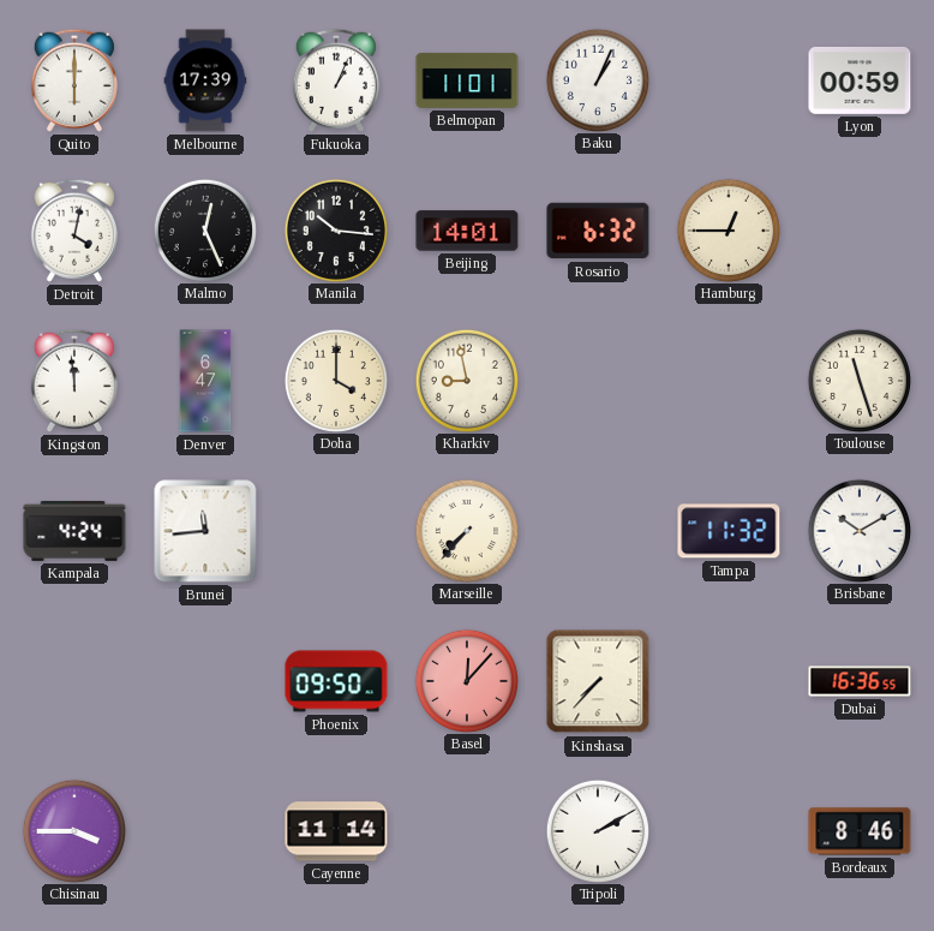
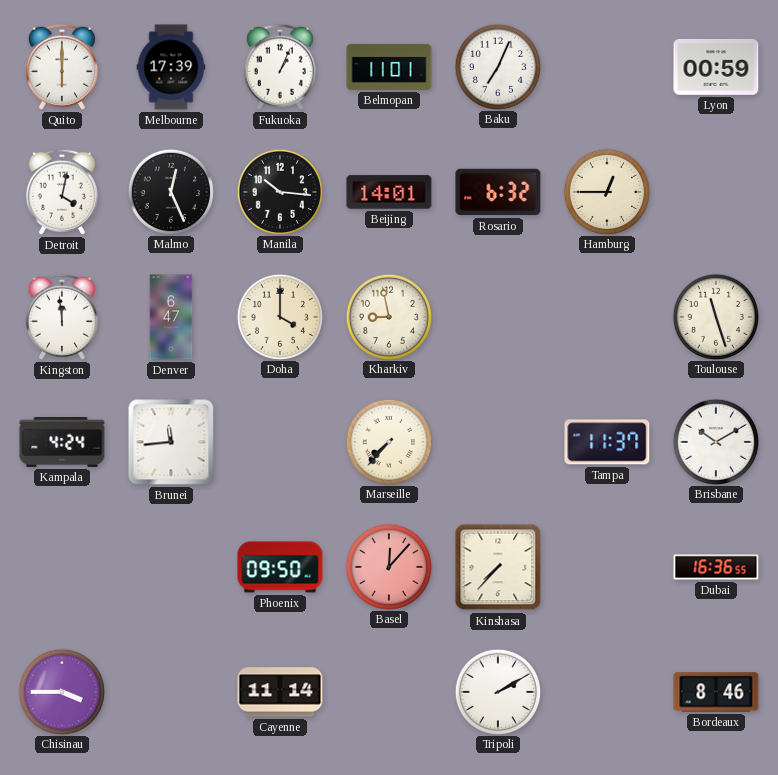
Baku: 1:04 -> 7:04
Tampa: 11:32 -> 11:37
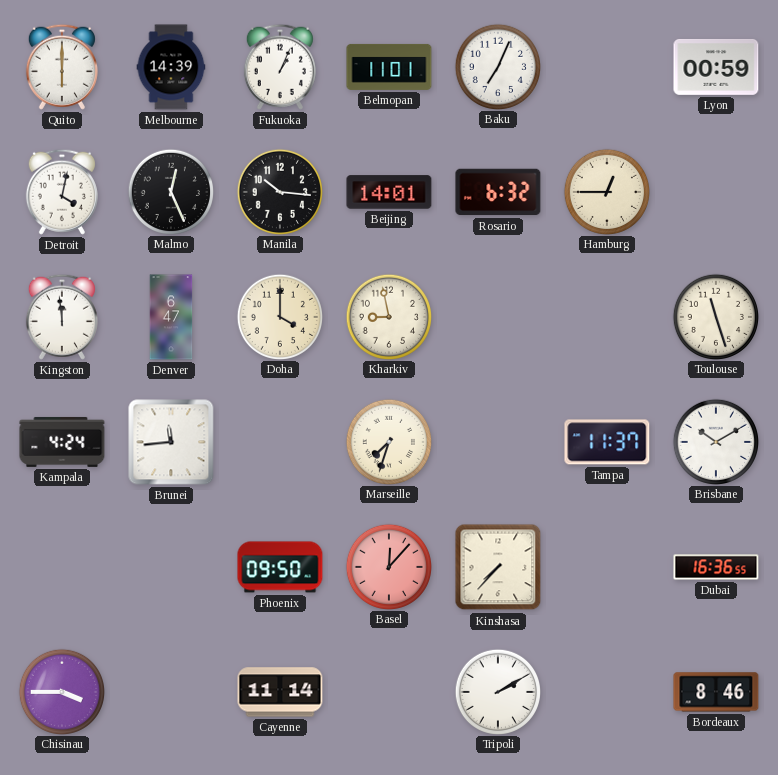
Melbourne: 17:39 -> 14:39
Marseille: 7:37 -> 7:33
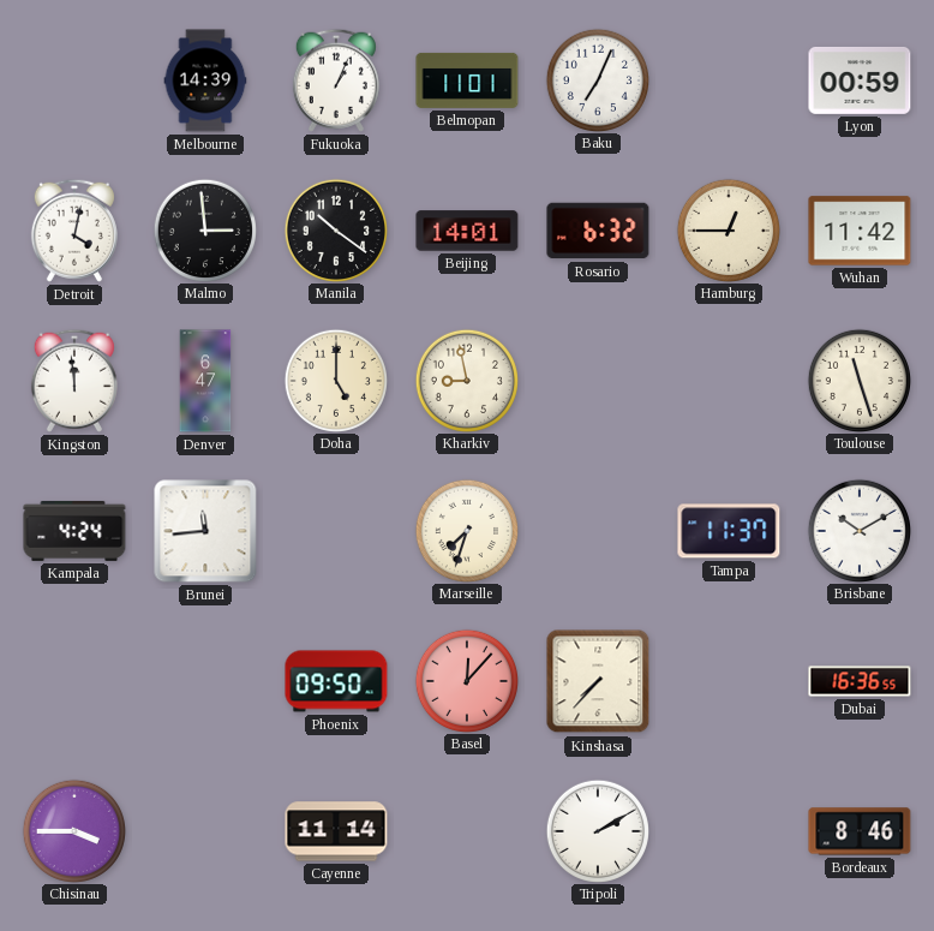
Quito: 6:00 -> none
Malmo: 12:26 -> 2:59
Manila: 10:16 -> 10:21
Wuhan: none -> 11:42
Doha: 4:00 -> 5:00
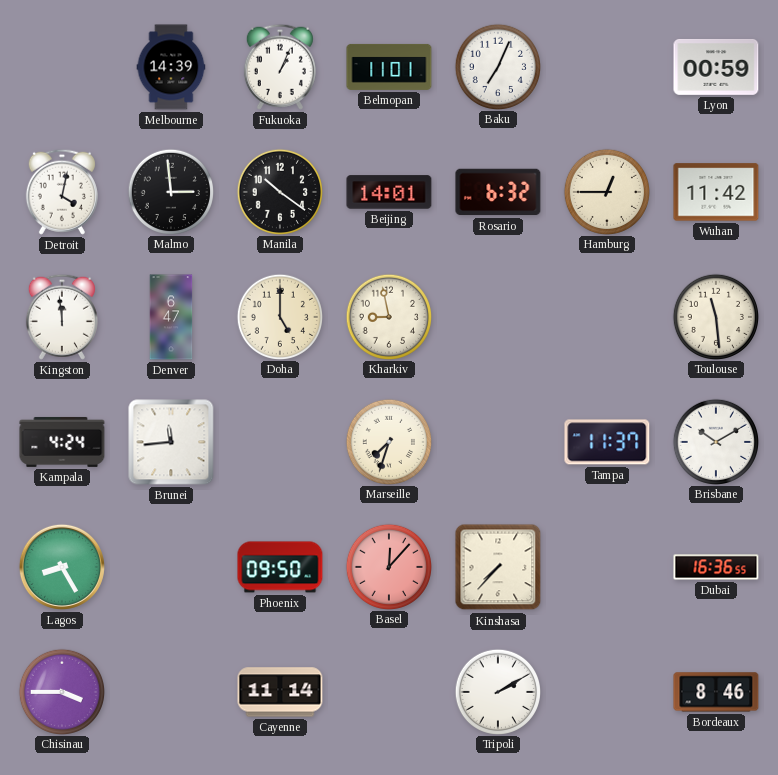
Toulouse: 11:27 -> 11:29
Lagos: none -> 8:25
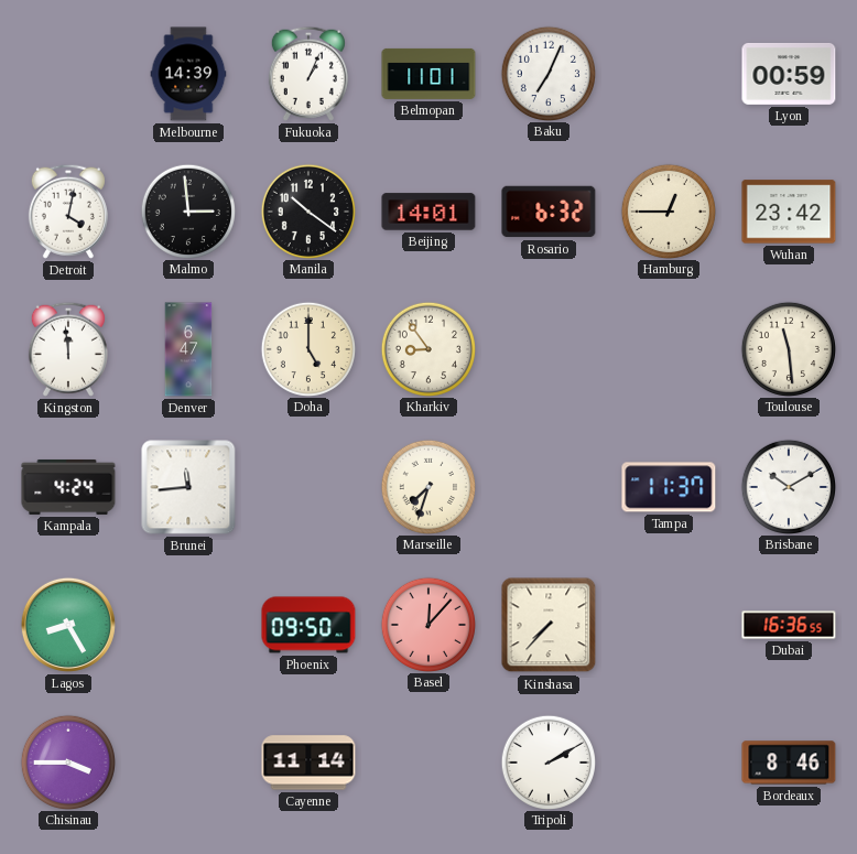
Wuhan: 11:42 -> 23:42
Kharkiv: 8:58 -> 8:54
